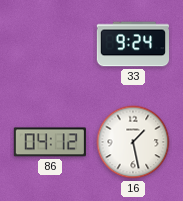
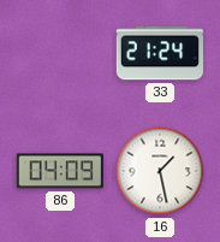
33: 9:24 -> 21:24
86: 04:12 -> 04:09
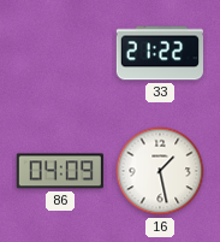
33: 21:24 -> 21:22
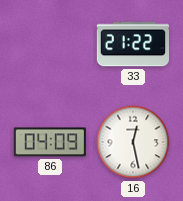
16: 1:28 -> 12:28
